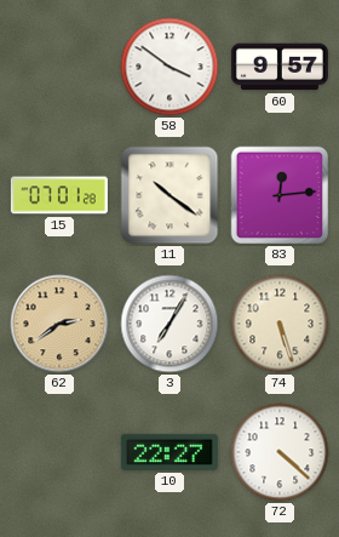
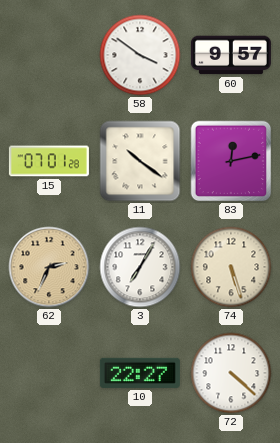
83: 12:14 -> 12:13
62: 2:39 -> 2:34
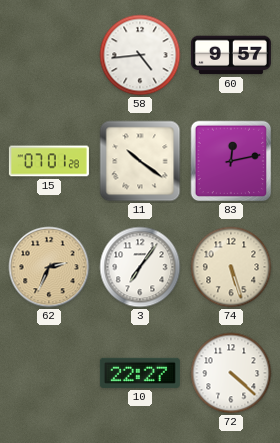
58: 3:51 -> 4:44
3: 7:05 -> 7:06
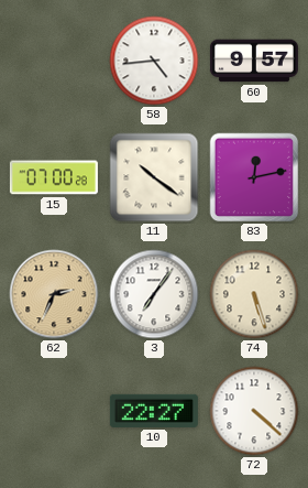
15: 07:01 -> 07:00
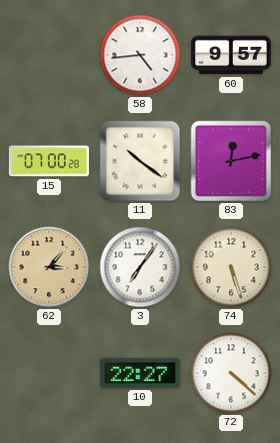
62: 2:34 -> 3:07
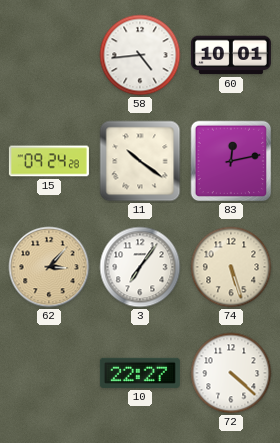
60: 9:57 -> 10:01
15: 07:00 -> 09:24
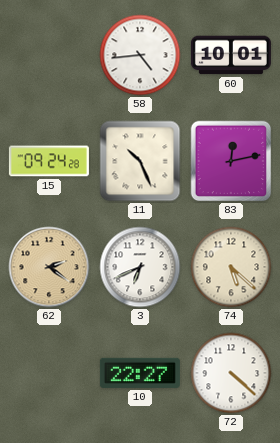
11: 10:21 -> 10:26
62: 3:07 -> 2:21
3: 7:06 -> 6:41
74: 5:27 -> 5:22
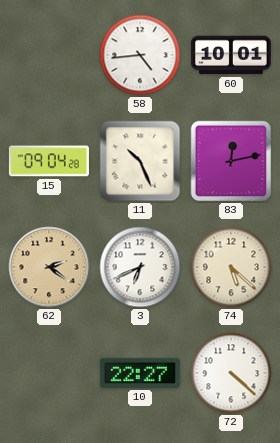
15: 09:24 -> 09:04
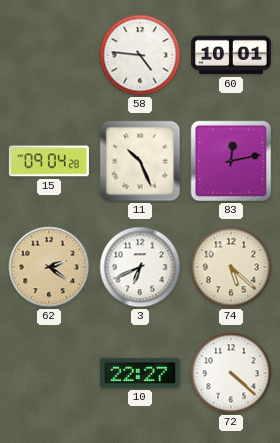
58: 4:44 -> 4:46
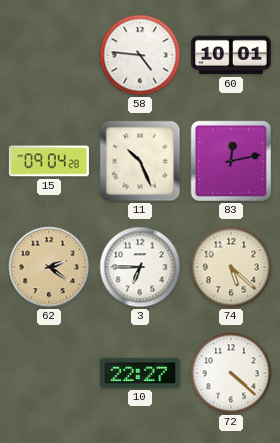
3: 6:41 -> 6:45
